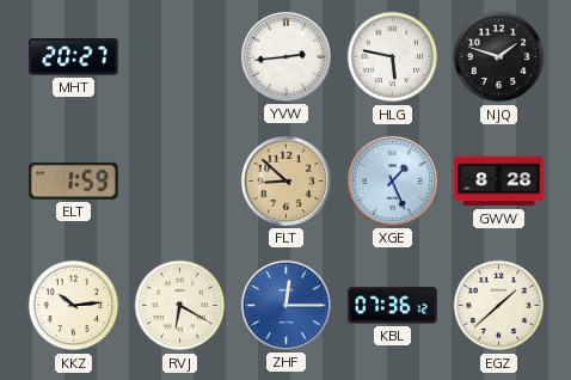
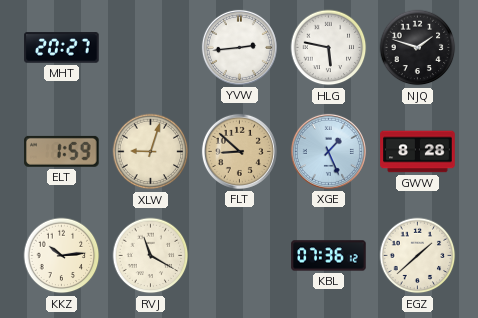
XLW: none -> 9:03
RVJ: 6:20 -> 11:20
ZHF: 12:15 -> none
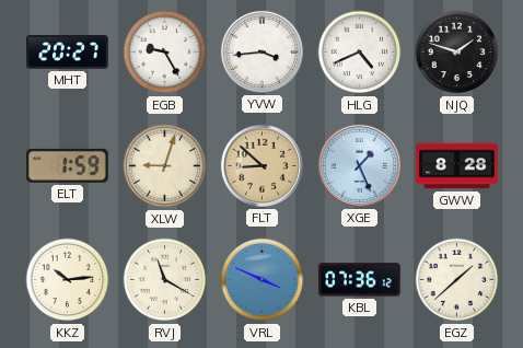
EGB: none -> 9:25
YVW: 2:44 -> 3:44
HLG: 5:47 -> 4:41
VRL: none -> 3:49
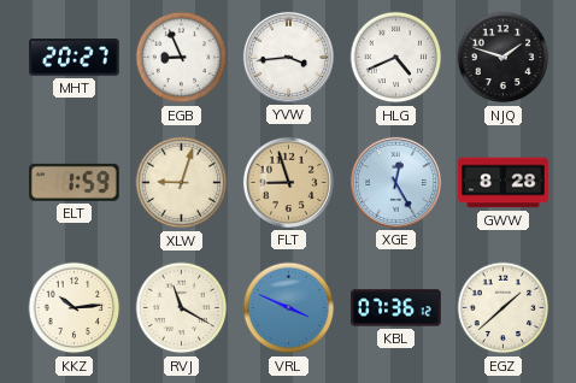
EGB: 9:25 -> 8:56
FLT: 8:52 -> 8:57
XGE: 1:26 -> 12:25
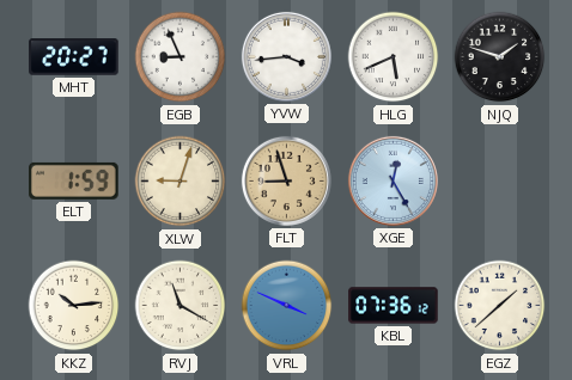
HLG: 4:41 -> 5:41
GWW: 8:28 -> none
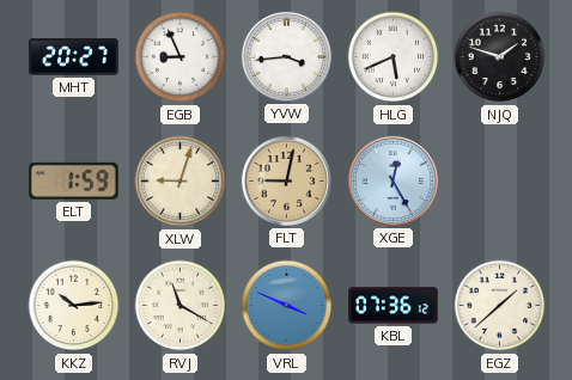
FLT: 8:57 -> 9:02
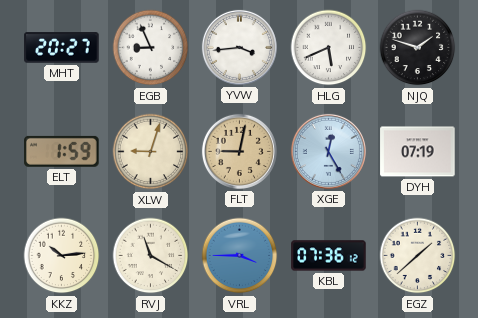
DYH: none -> 07:19
VRL: 3:49 -> 3:45
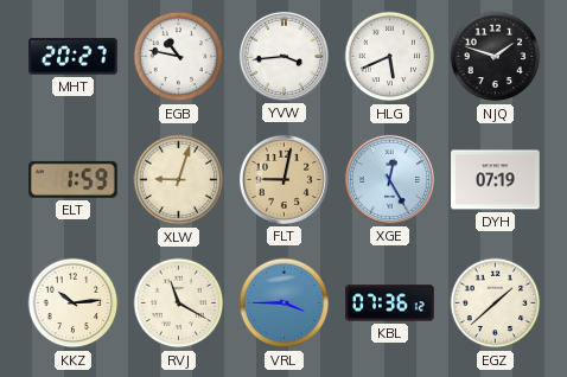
EGB: 8:56 -> 10:47
